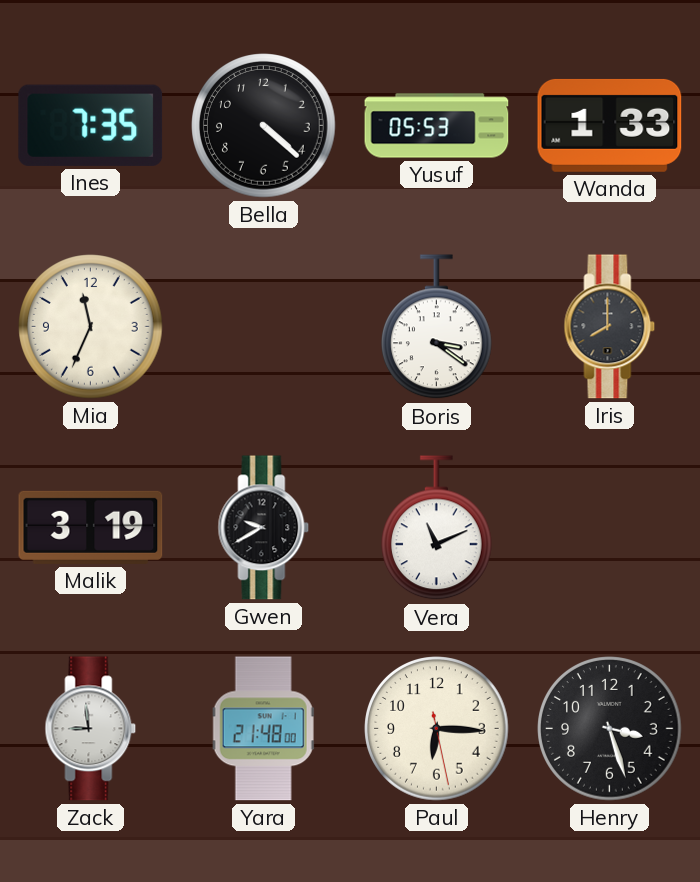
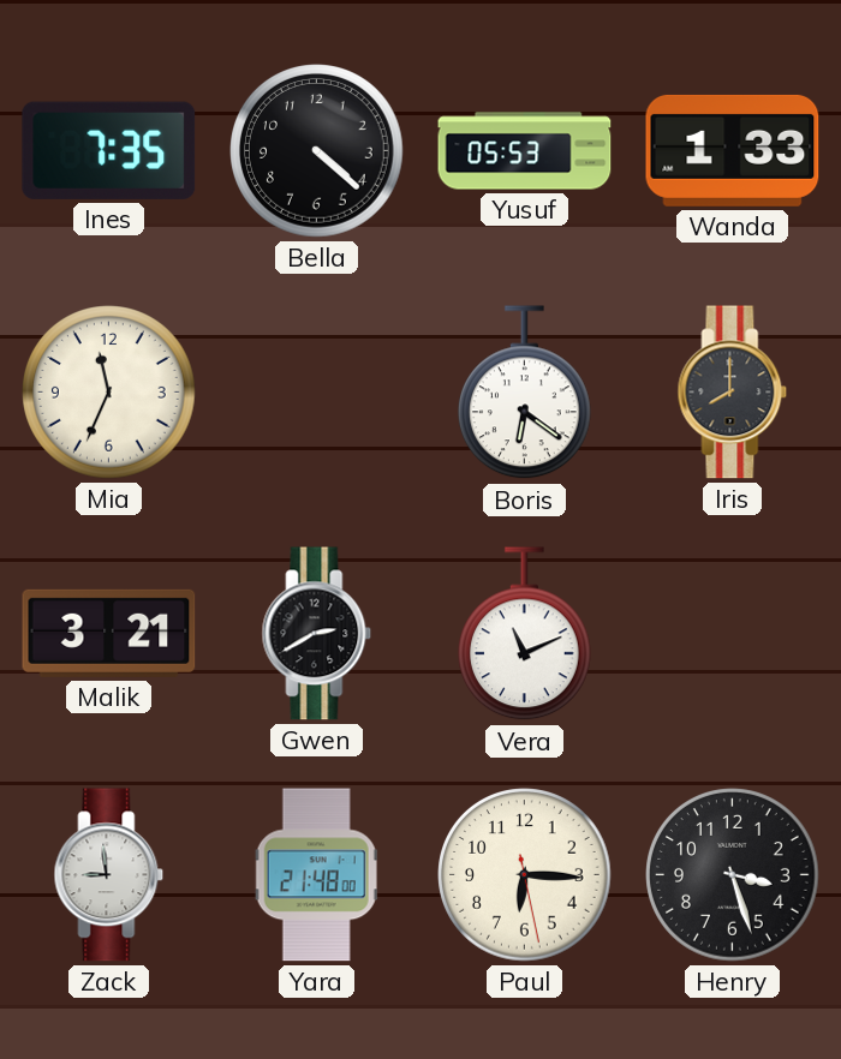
Boris: 3:21 -> 6:21
Malik: 3:19 -> 3:21
Gwen: 9:40 -> 2:40
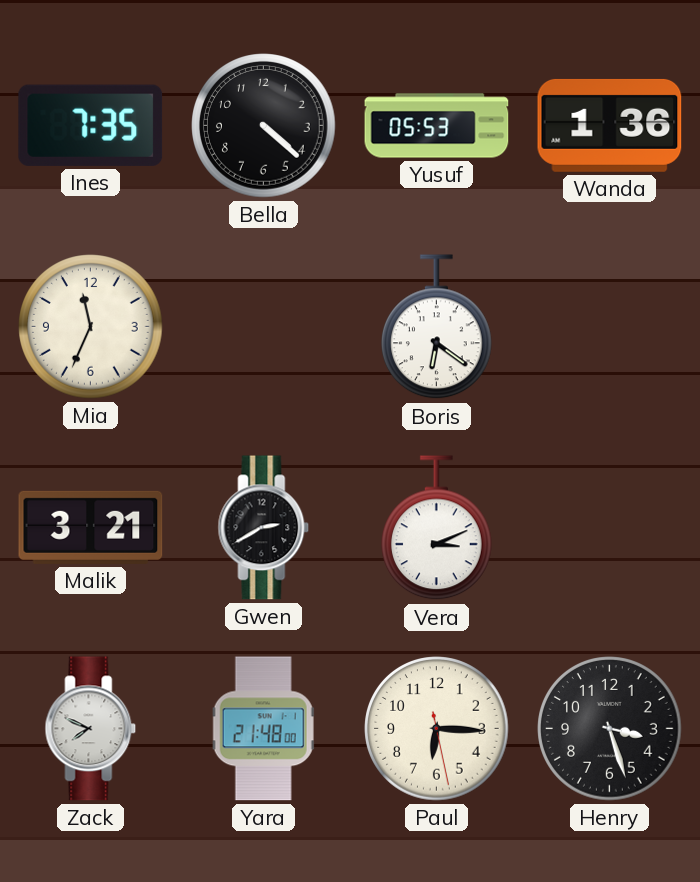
Wanda: 1:33 -> 1:36
Iris: 8:00 -> none
Vera: 11:11 -> 3:11
Zack: 8:59 -> 7:49
